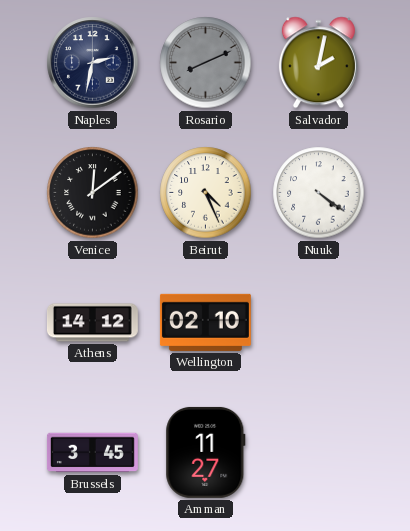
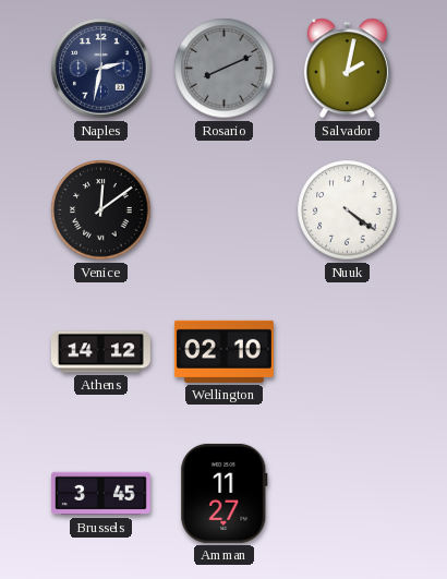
Beirut: 4:26 -> none
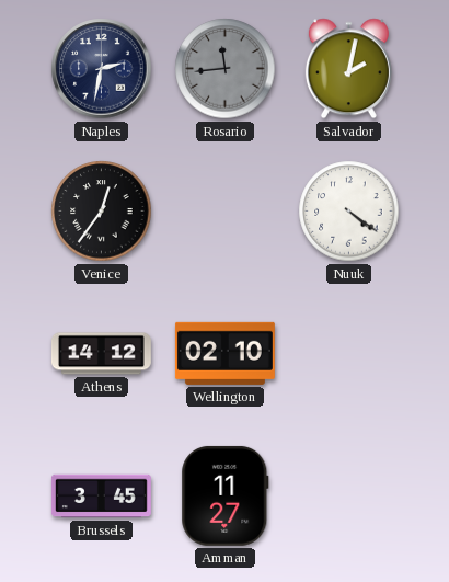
Rosario: 8:11 -> 11:44
Venice: 12:09 -> 12:36
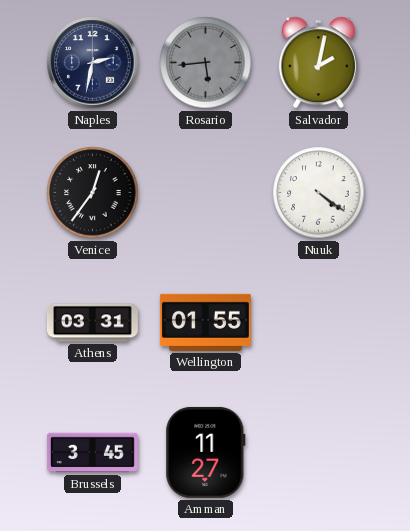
Rosario: 11:44 -> 5:44
Athens: 14:12 -> 03:31
Wellington: 02:10 -> 01:55
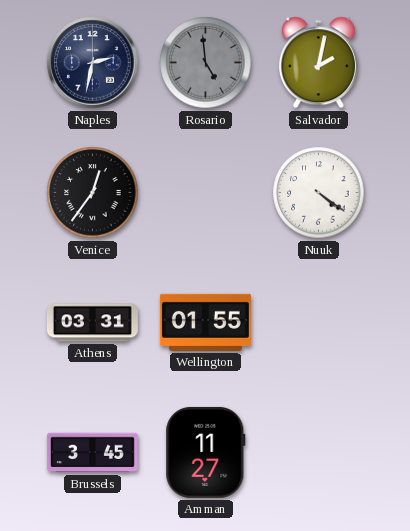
Rosario: 5:44 -> 4:59
